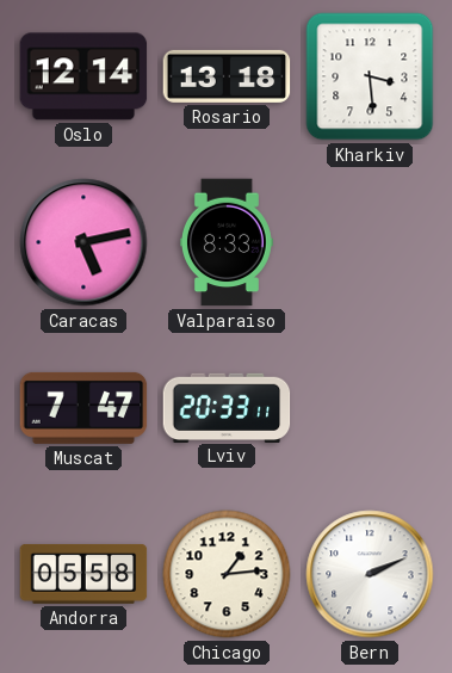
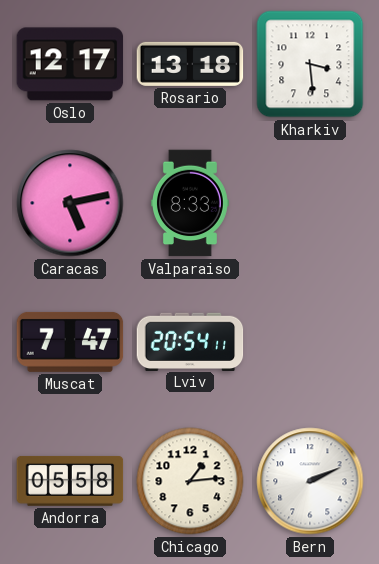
Oslo: 12:14 -> 12:17
Lviv: 20:33 -> 20:54
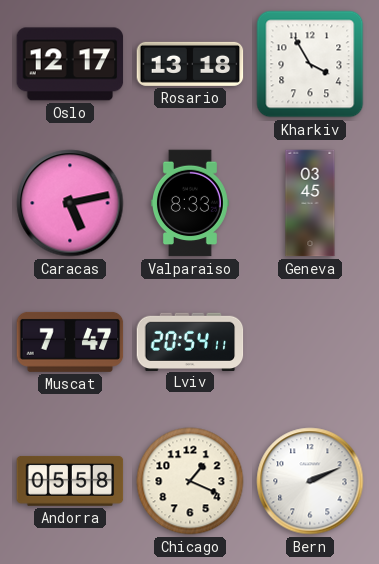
Kharkiv: 3:29 -> 3:55
Geneva: none -> 03:45
Chicago: 1:14 -> 1:19
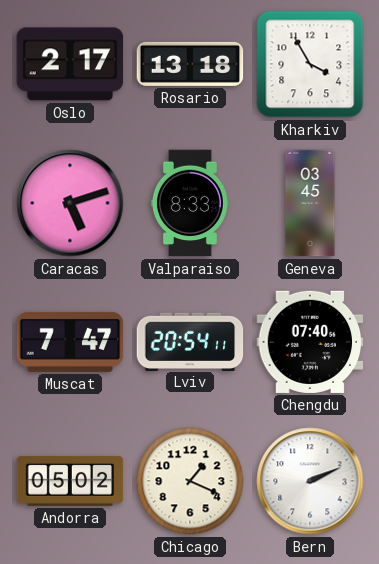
Oslo: 12:17 -> 2:17
Caracas: 5:13 -> 5:12
Chengdu: none -> 07:40
Andorra: 05:58 -> 05:02
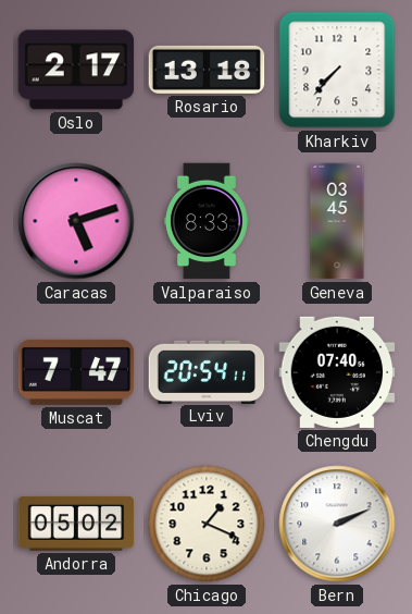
Kharkiv: 3:55 -> 7:37
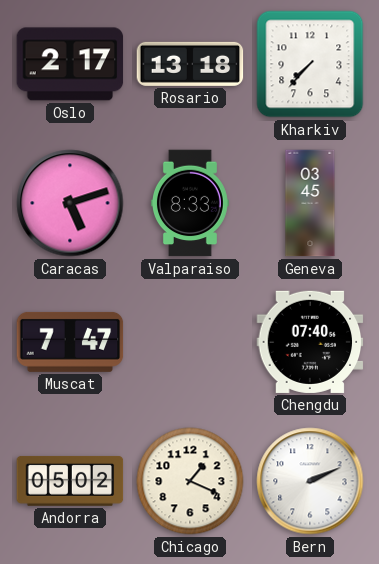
Lviv: 20:54 -> none
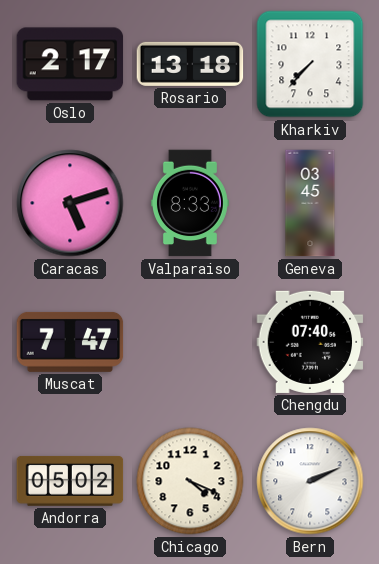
Chicago: 1:19 -> 4:19
